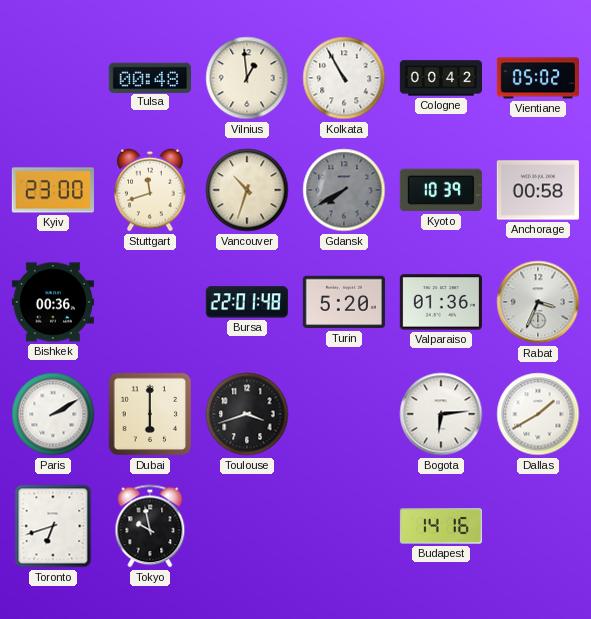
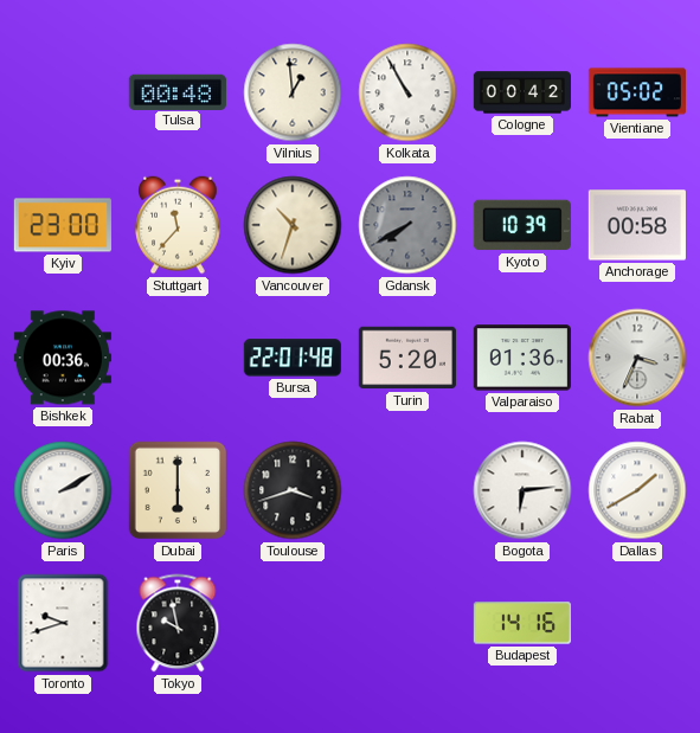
Stuttgart: 11:42 -> 11:37
Toronto: 6:42 -> 9:42
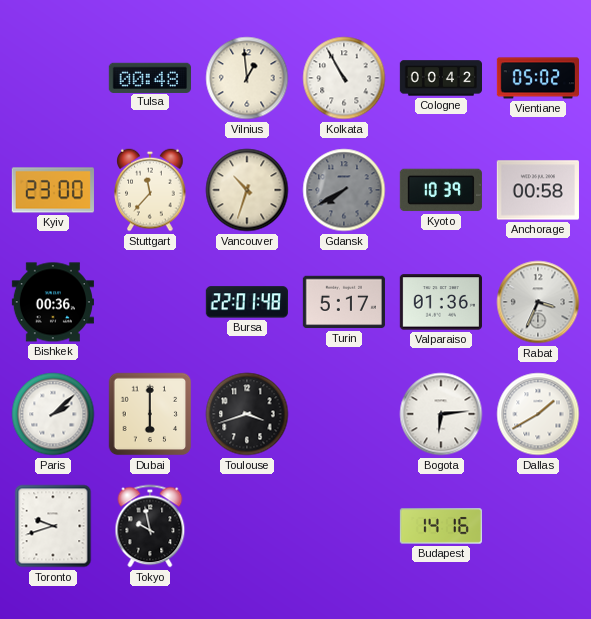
Turin: 5:20 -> 5:17
Paris: 2:10 -> 2:08
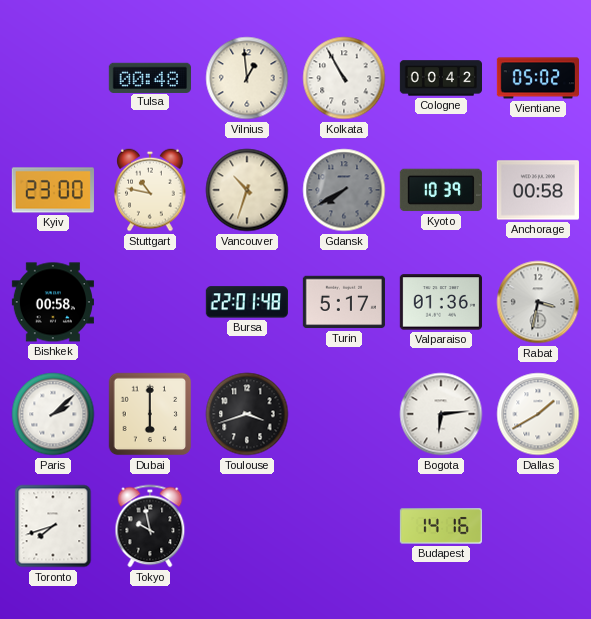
Stuttgart: 11:37 -> 10:47
Bishkek: 00:36 -> 00:58
Rabat: 3:34 -> 3:32
Toronto: 9:42 -> 7:42
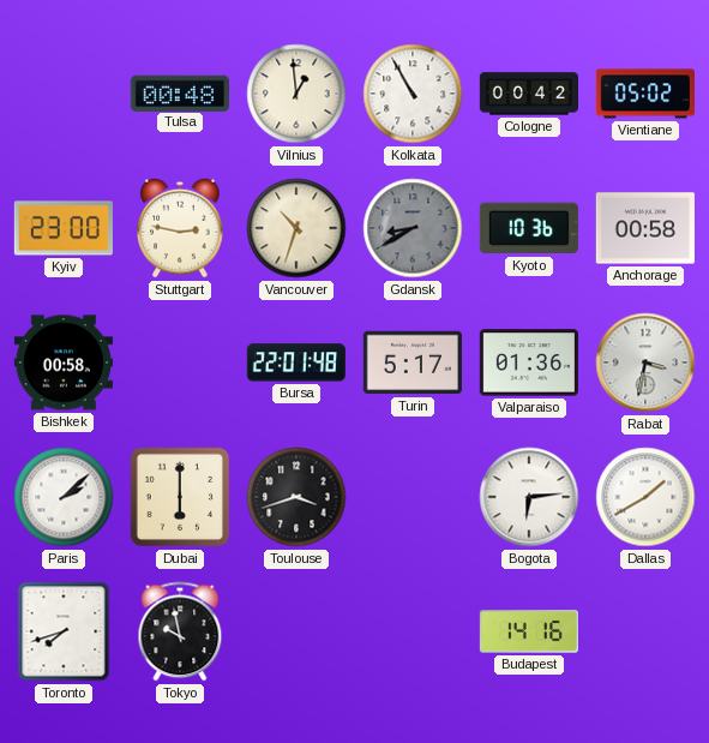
Stuttgart: 10:47 -> 2:47
Gdansk: 7:40 -> 8:40
Kyoto: 10:39 -> 10:36
